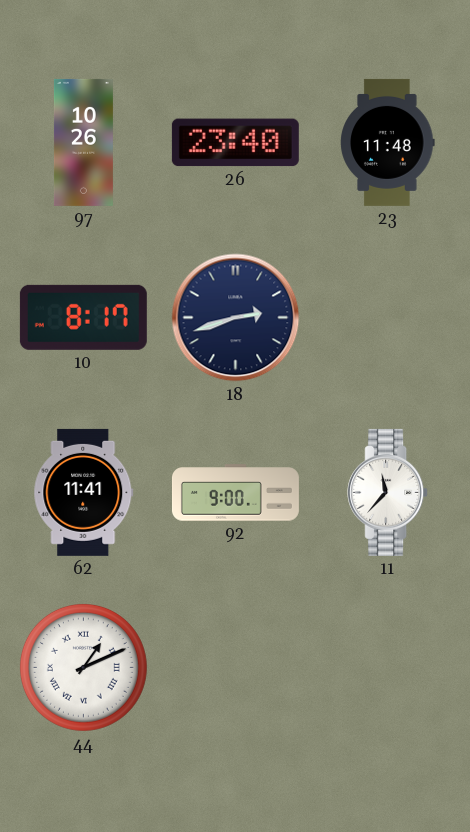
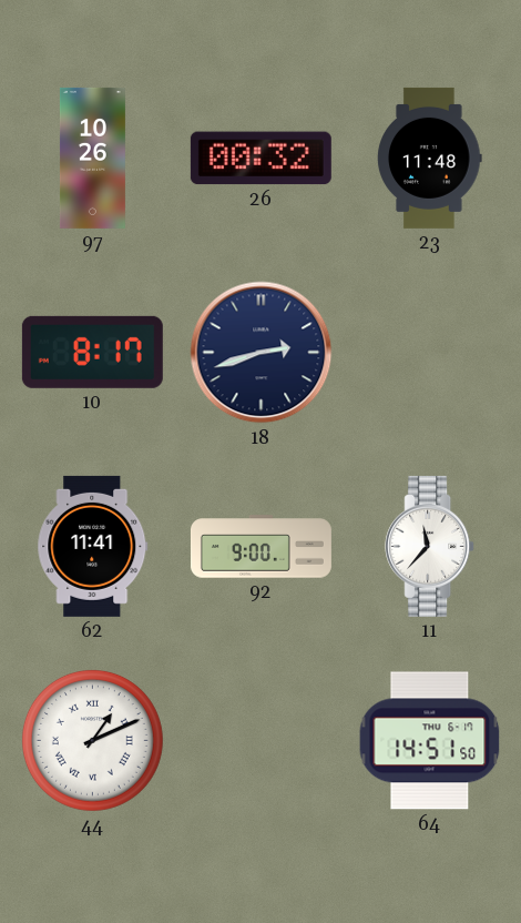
26: 23:40 -> 00:32
64: none -> 14:51
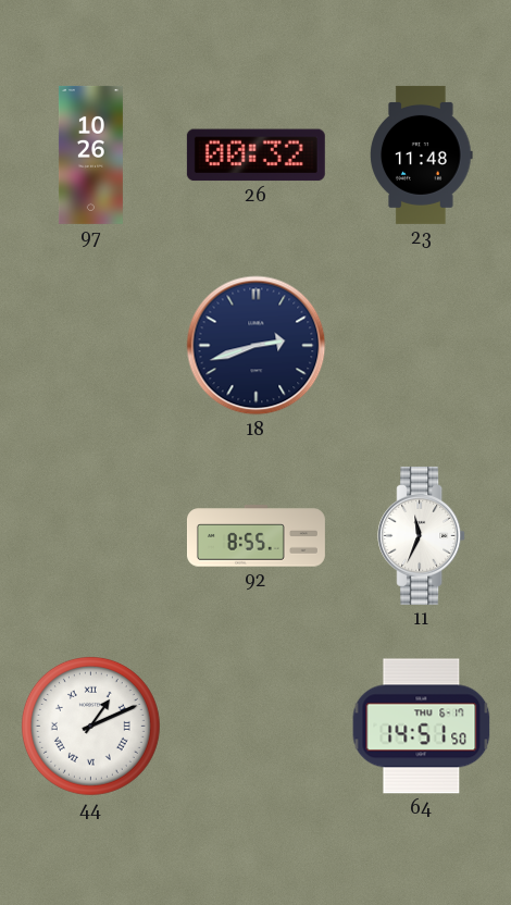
10: 8:17 -> none
62: 11:41 -> none
92: 9:00 -> 8:55
11: 11:37 -> 11:34
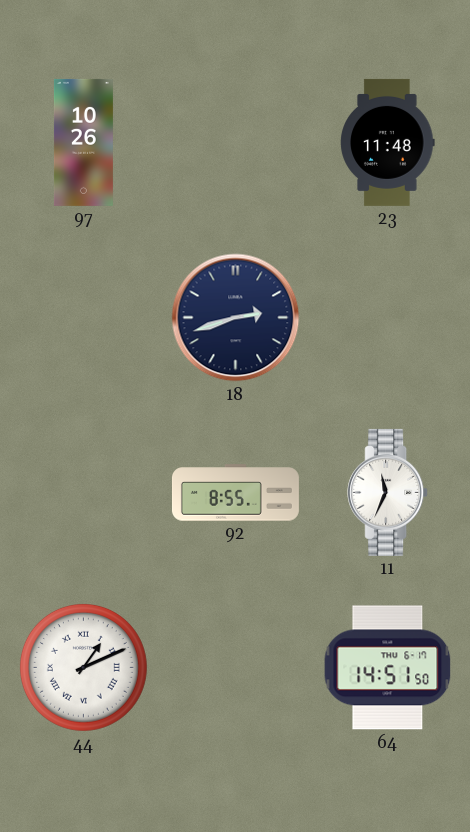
26: 00:32 -> none
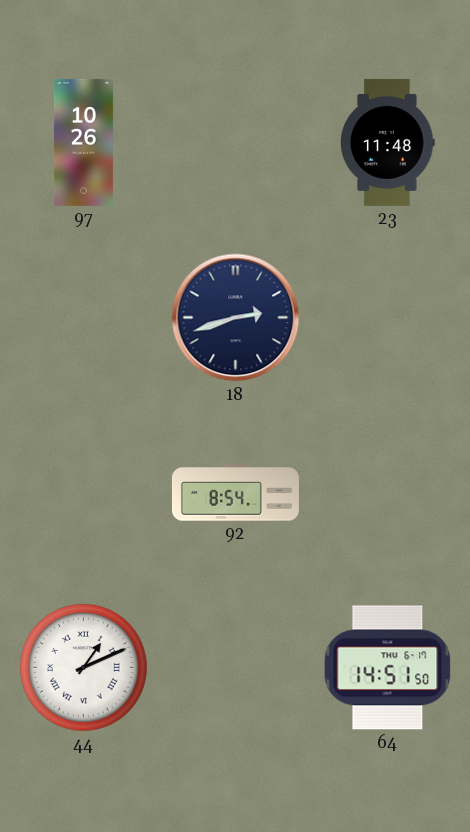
92: 8:55 -> 8:54
11: 11:34 -> none
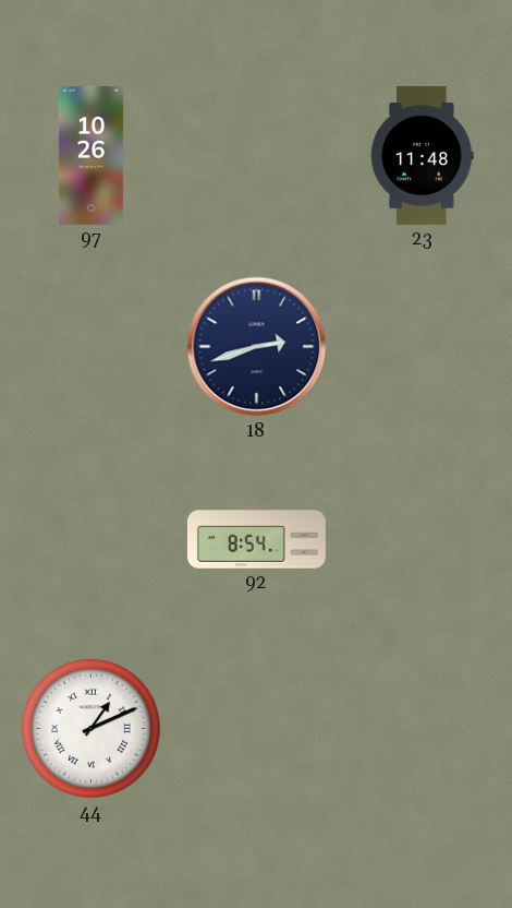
64: 14:51 -> none
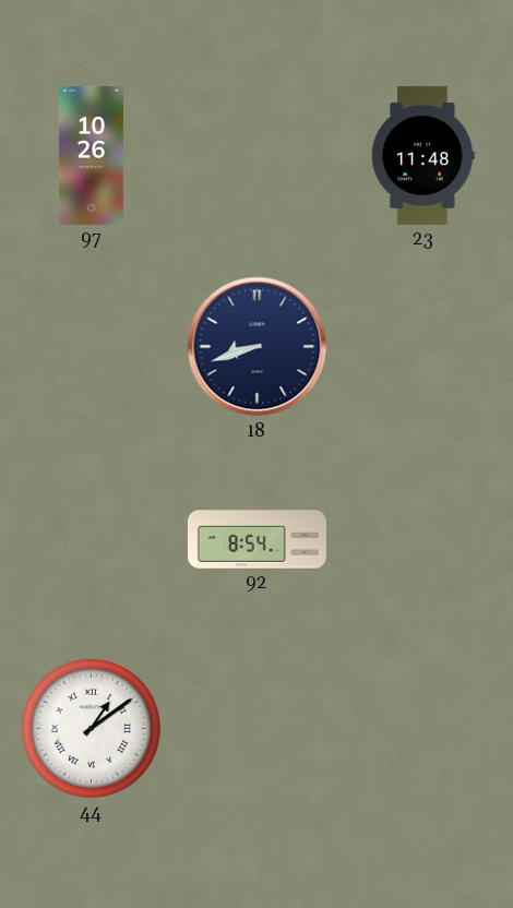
18: 2:42 -> 8:42
44: 1:11 -> 1:09
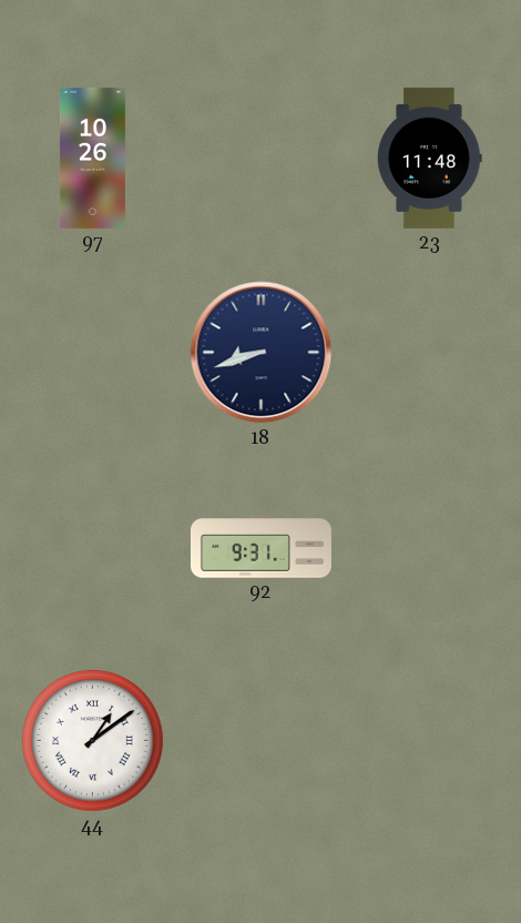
92: 8:54 -> 9:31
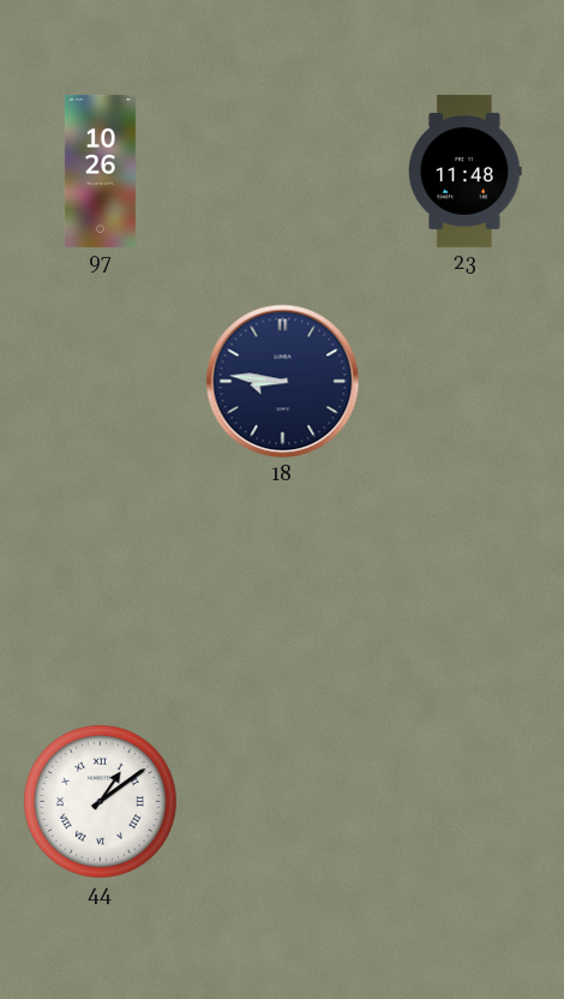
18: 8:42 -> 8:46
92: 9:31 -> none
